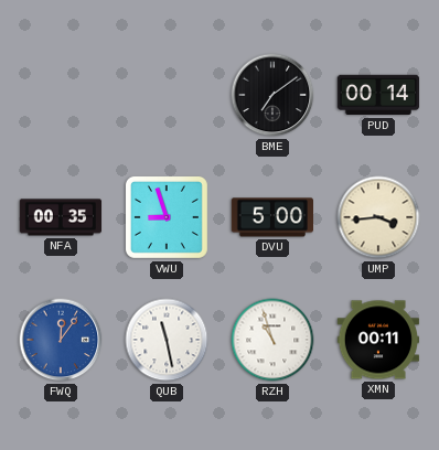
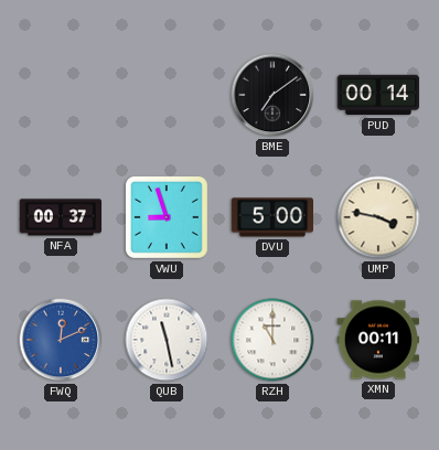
NFA: 00:35 -> 00:37
UMP: 3:44 -> 3:47
FWQ: 12:06 -> 12:11
RZH: 10:57 -> 11:00
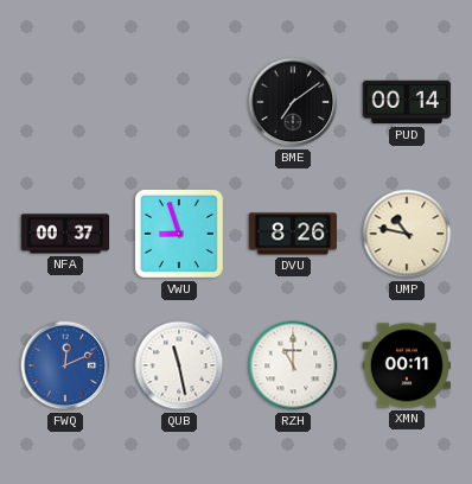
DVU: 5:00 -> 8:26
UMP: 3:47 -> 10:47
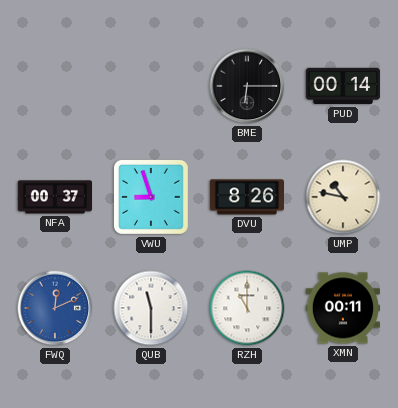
BME: 7:09 -> 6:15
QUB: 11:28 -> 11:30
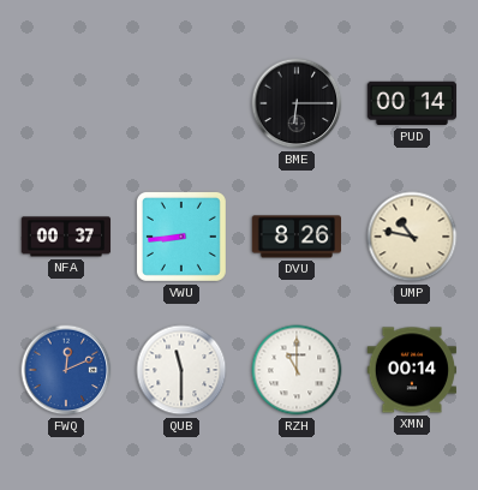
VWU: 8:57 -> 8:44
XMN: 00:11 -> 00:14
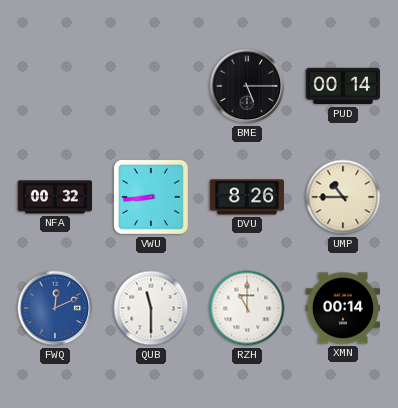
BME: 6:15 -> 5:15
NFA: 00:37 -> 00:32
UMP: 10:47 -> 10:45
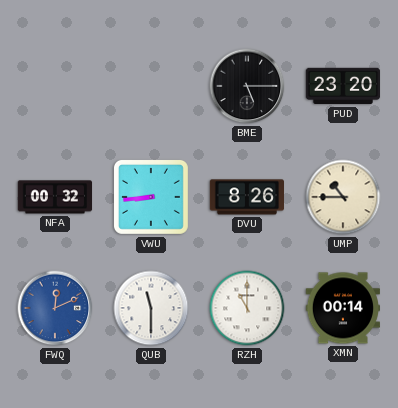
PUD: 00:14 -> 23:20
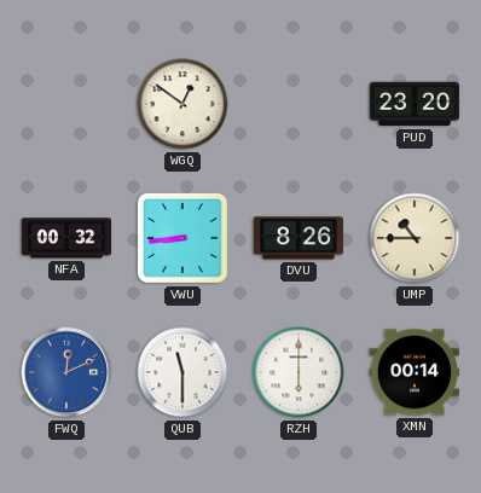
WGQ: none -> 12:51
BME: 5:15 -> none
RZH: 11:00 -> 6:00
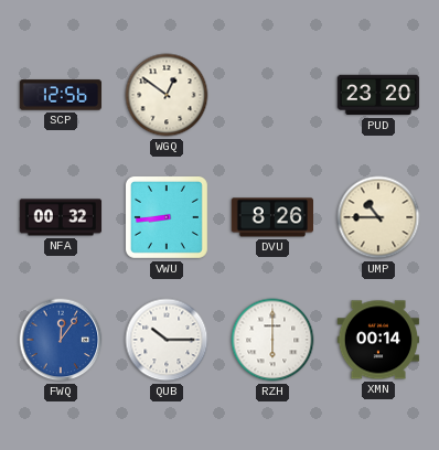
SCP: none -> 12:56
FWQ: 12:11 -> 12:06
QUB: 11:30 -> 10:15
